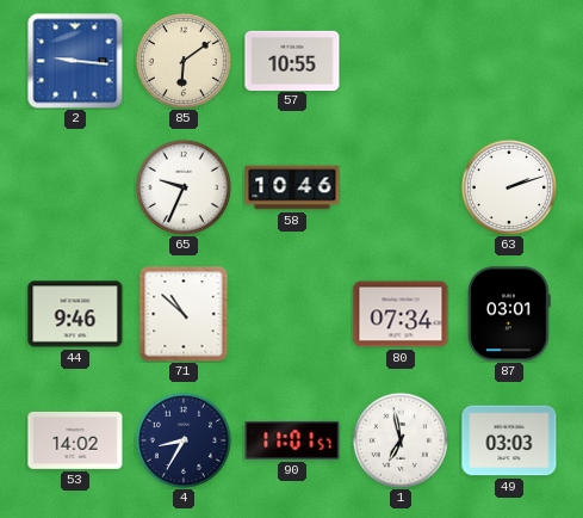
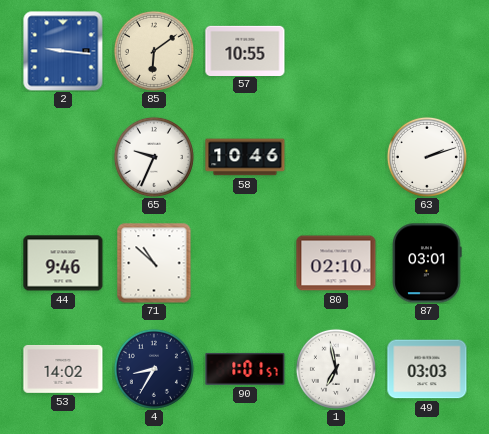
80: 07:34 -> 02:10
90: 11:01 -> 1:01
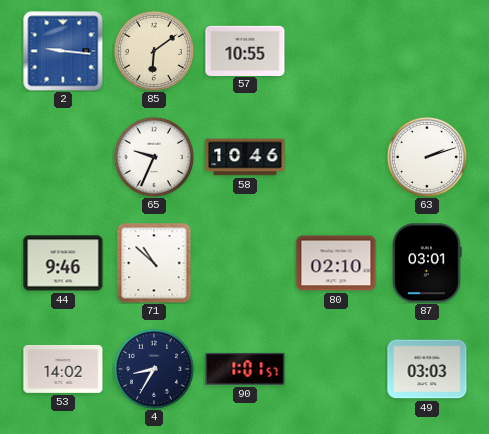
1: 6:58 -> none
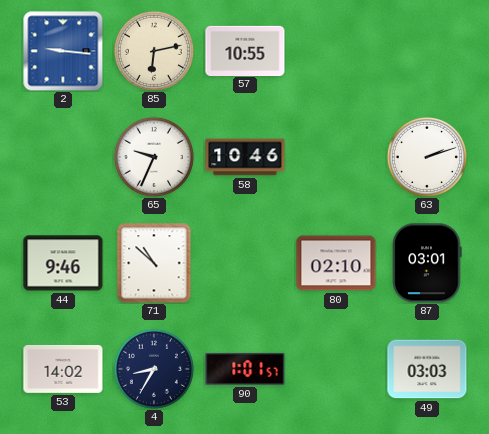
85: 6:09 -> 6:13
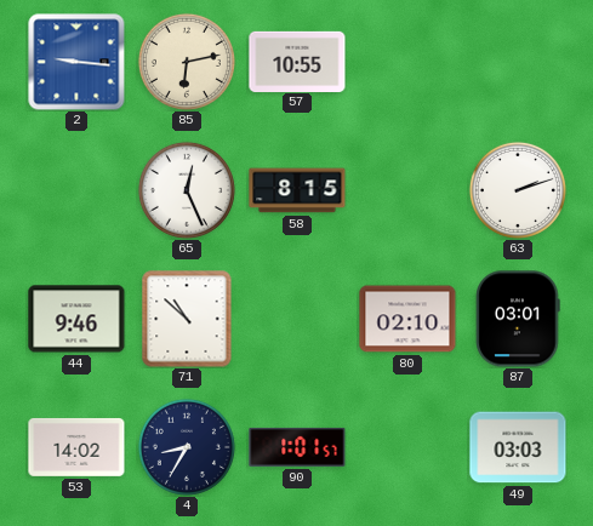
65: 9:34 -> 12:26
58: 10:46 -> 8:15
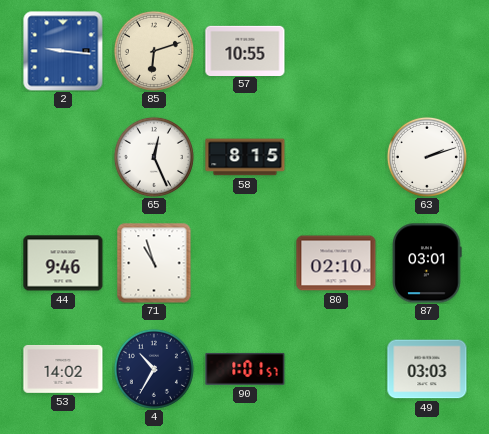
85: 6:13 -> 6:12
71: 10:52 -> 10:57
4: 8:35 -> 10:35
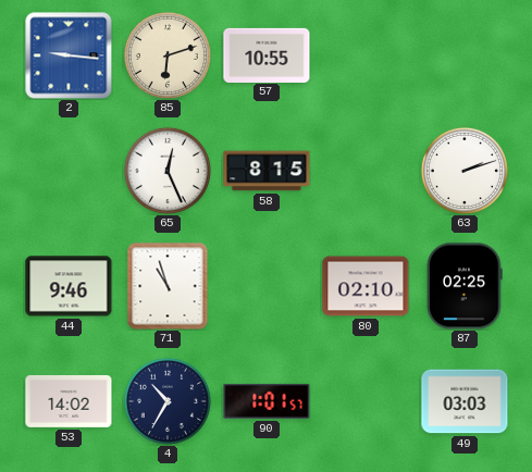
87: 03:01 -> 02:25
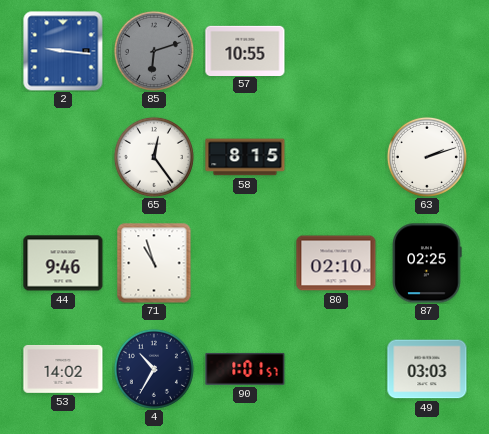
85 dial: cream -> grey
65: 12:26 -> 12:24
